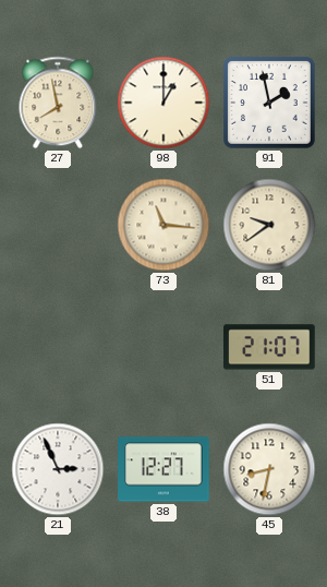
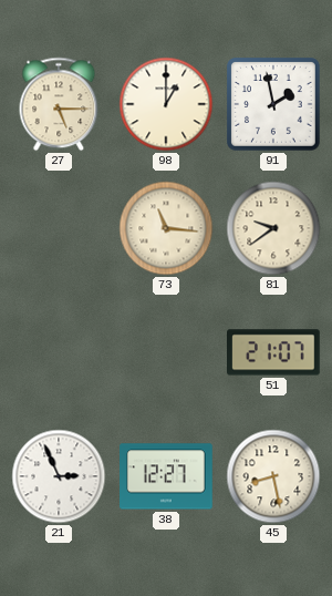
27: 7:58 -> 5:15
45: 8:32 -> 8:28
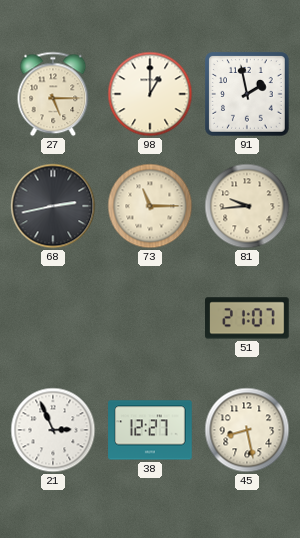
68: none -> 2:43
73: 11:16 -> 11:15
81: 9:39 -> 9:44
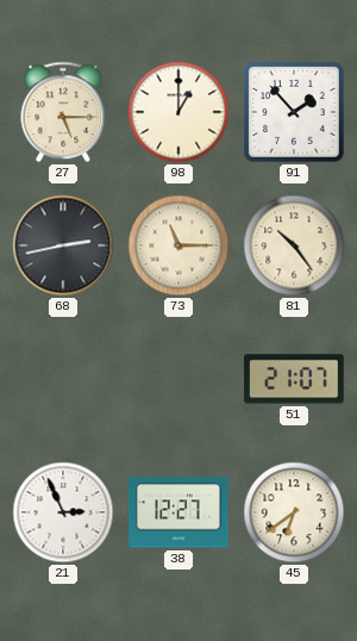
91: 1:58 -> 1:53
81: 9:44 -> 10:24
45: 8:28 -> 6:39
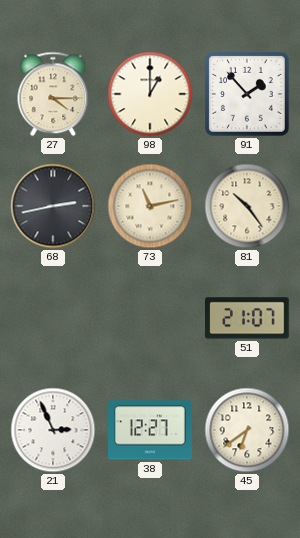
27: 5:15 -> 4:15
73: 11:15 -> 11:13
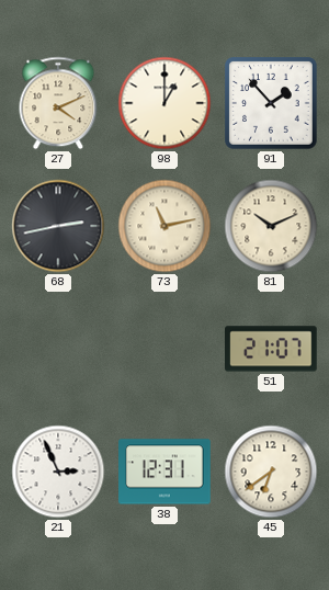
27: 4:15 -> 4:11
81: 10:24 -> 10:11
38: 12:27 -> 12:31
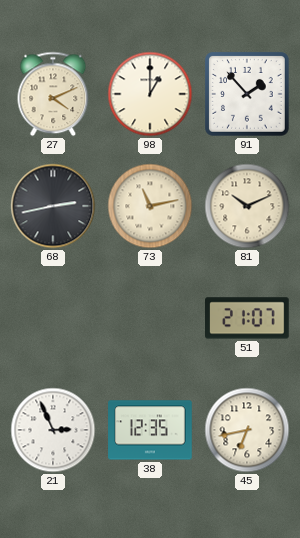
38: 12:31 -> 12:35
45: 6:39 -> 6:43
